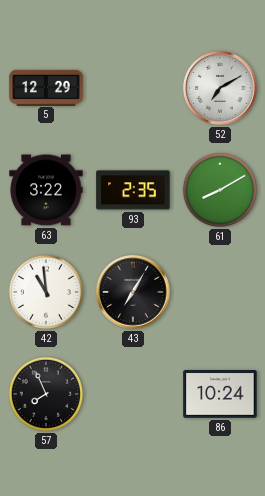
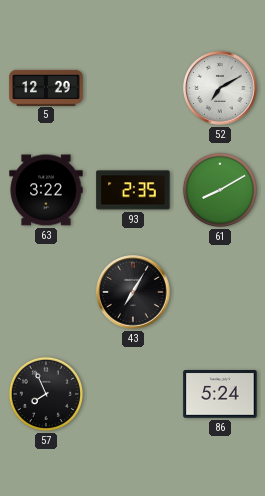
42: 10:59 -> none
86: 10:24 -> 5:24
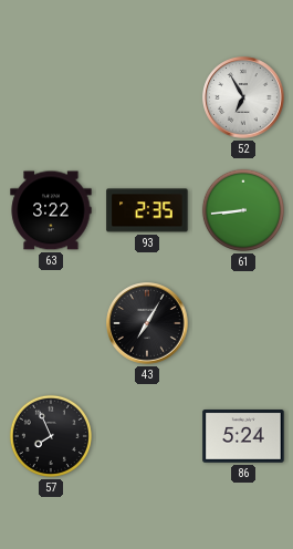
5: 12:29 -> none
52: 7:10 -> 6:55
61: 8:10 -> 8:44
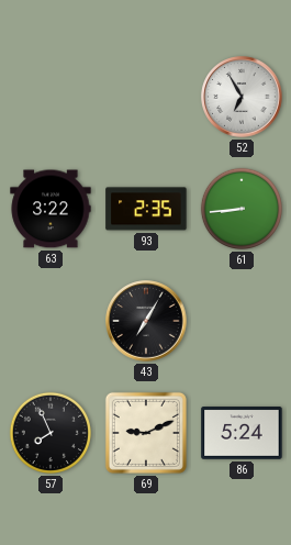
69: none -> 9:11
